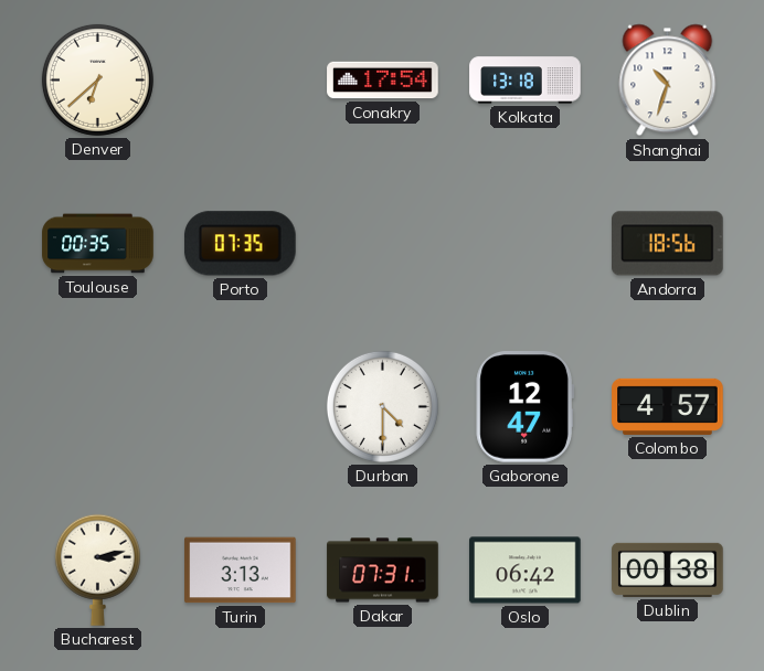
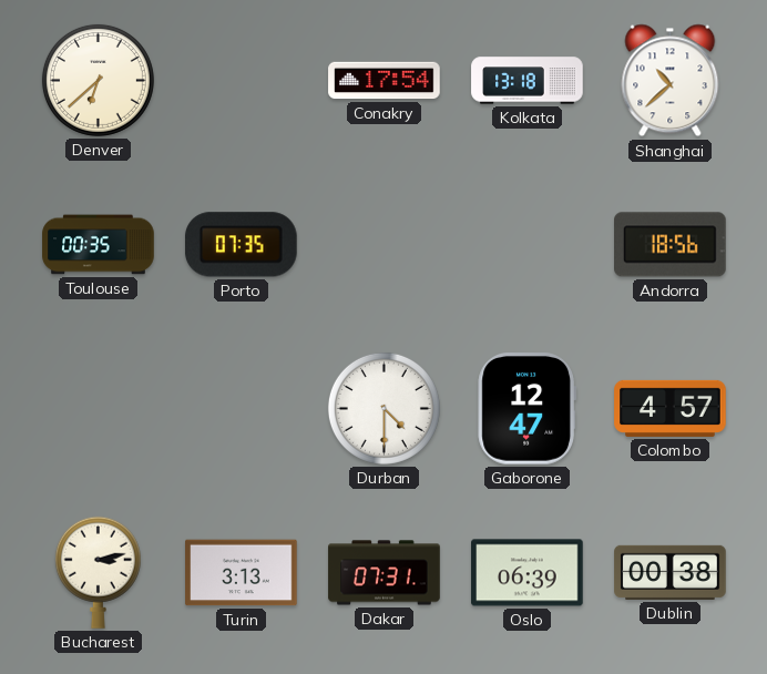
Shanghai: 10:33 -> 10:38
Oslo: 06:42 -> 06:39
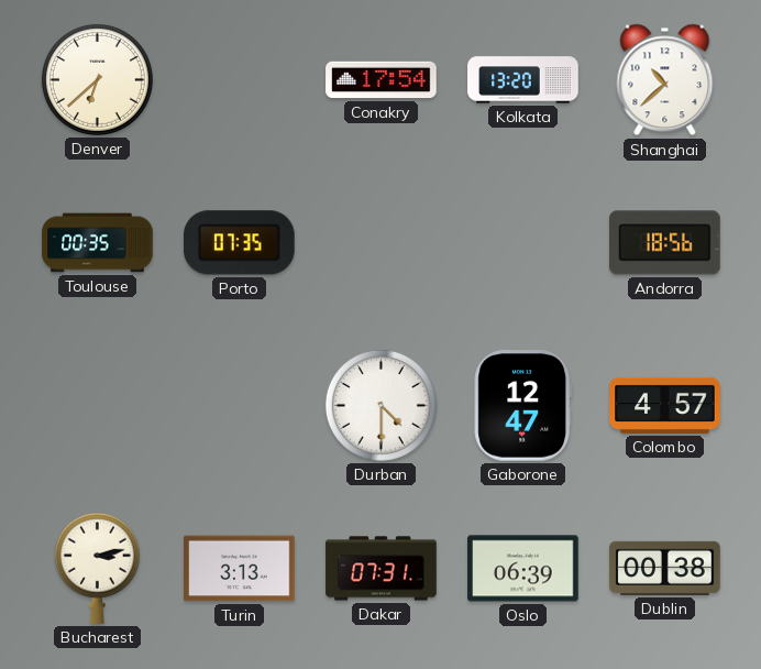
Kolkata: 13:18 -> 13:20
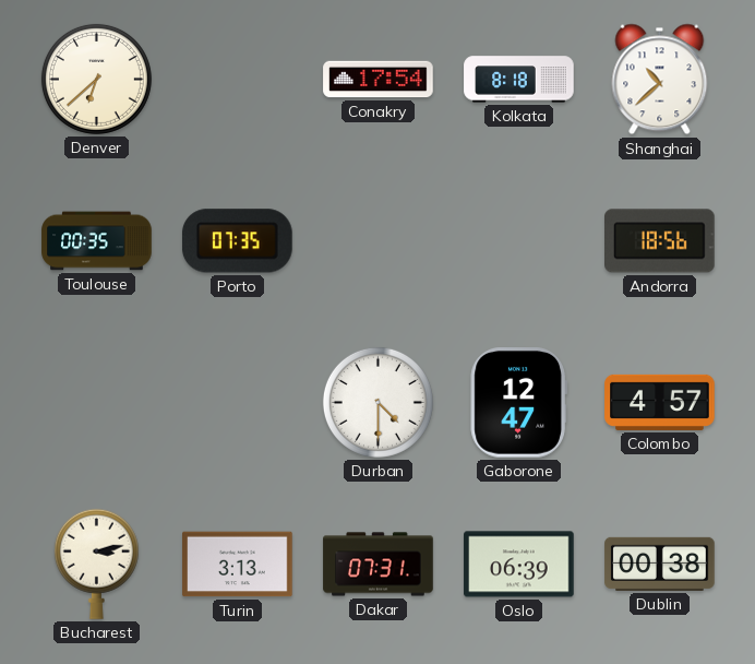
Kolkata: 13:20 -> 8:18
